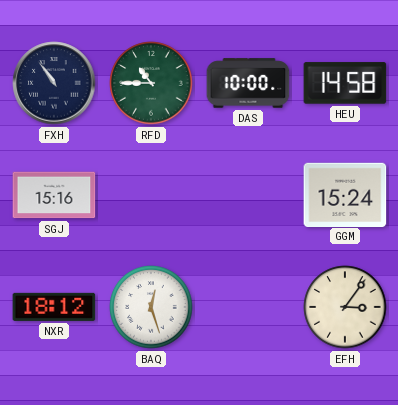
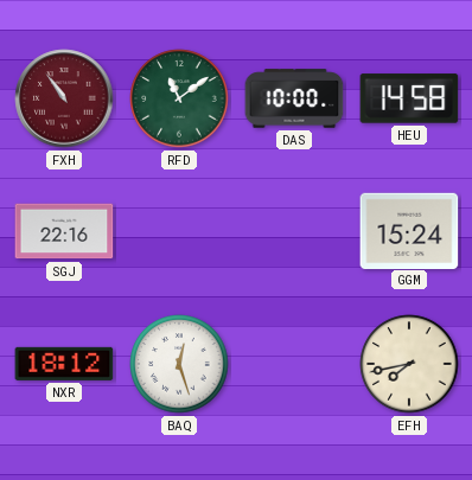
FXH dial: navy -> burgundy
RFD: 10:45 -> 11:09
SGJ: 15:16 -> 22:16
EFH: 3:06 -> 7:43
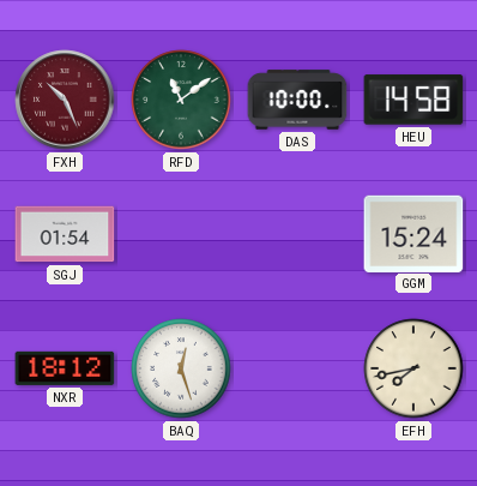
FXH: 10:54 -> 10:26
SGJ: 22:16 -> 01:54
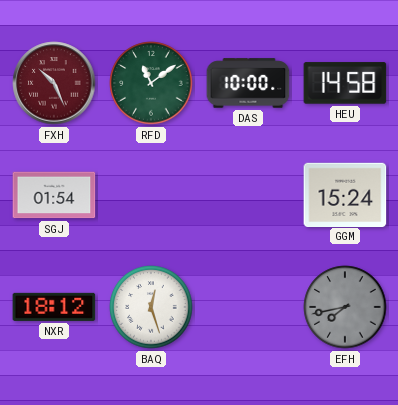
EFH dial: cream -> grey
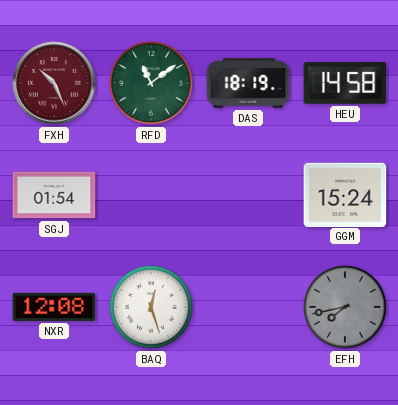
DAS: 10:00 -> 18:19
NXR: 18:12 -> 12:08
